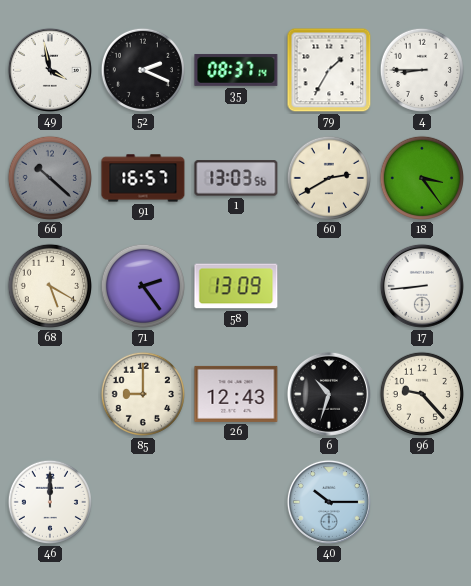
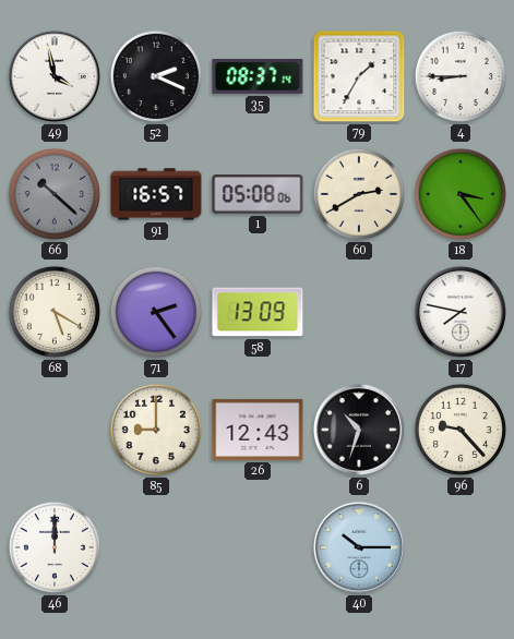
1: 13:03 -> 05:08
17: 8:44 -> 7:47
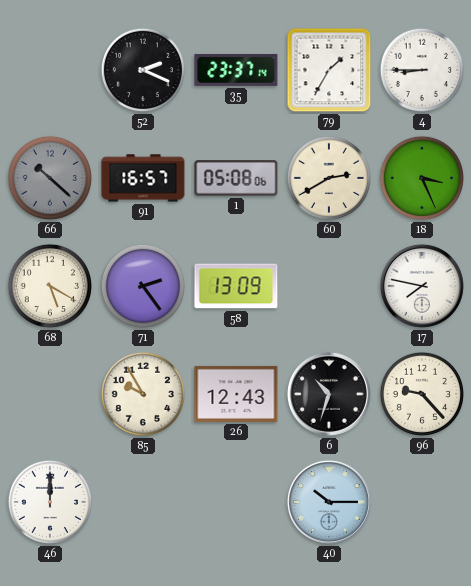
49: 3:58 -> none
35: 08:37 -> 23:37
18: 3:24 -> 3:26
85: 9:00 -> 9:55
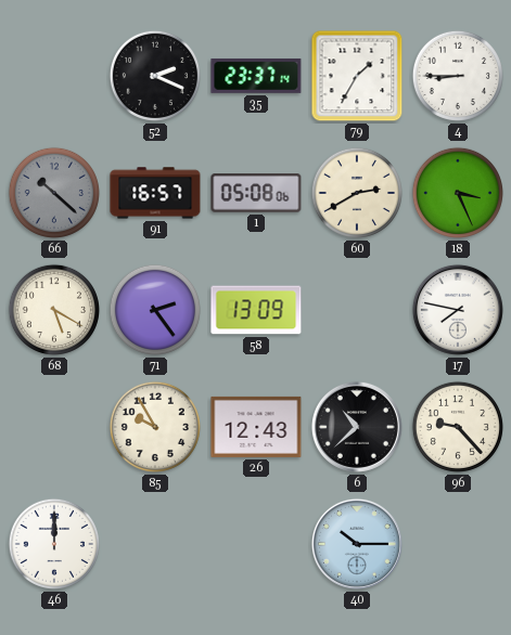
6: 10:33 -> 10:38
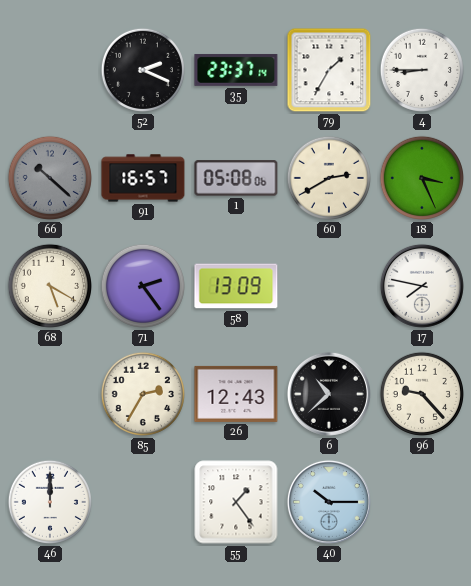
85: 9:55 -> 2:35
55: none -> 1:24
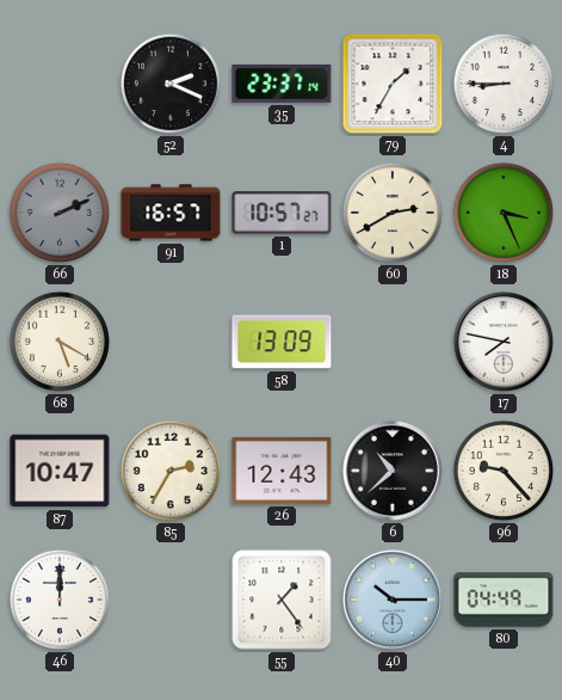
66: 10:22 -> 2:11
1: 05:08 -> 10:57
71: 2:24 -> none
87: none -> 10:47
80: none -> 04:49
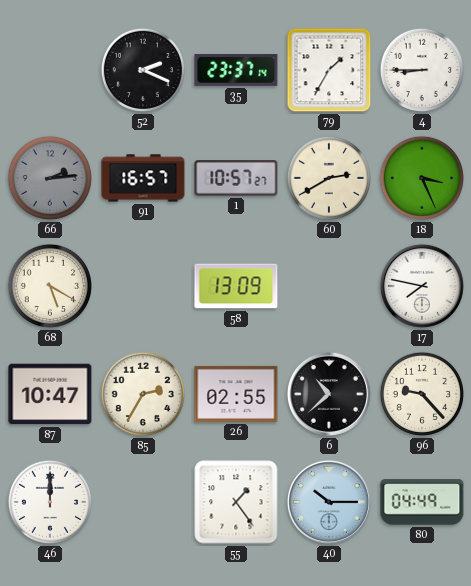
66: 2:11 -> 2:14
26: 12:43 -> 02:55
